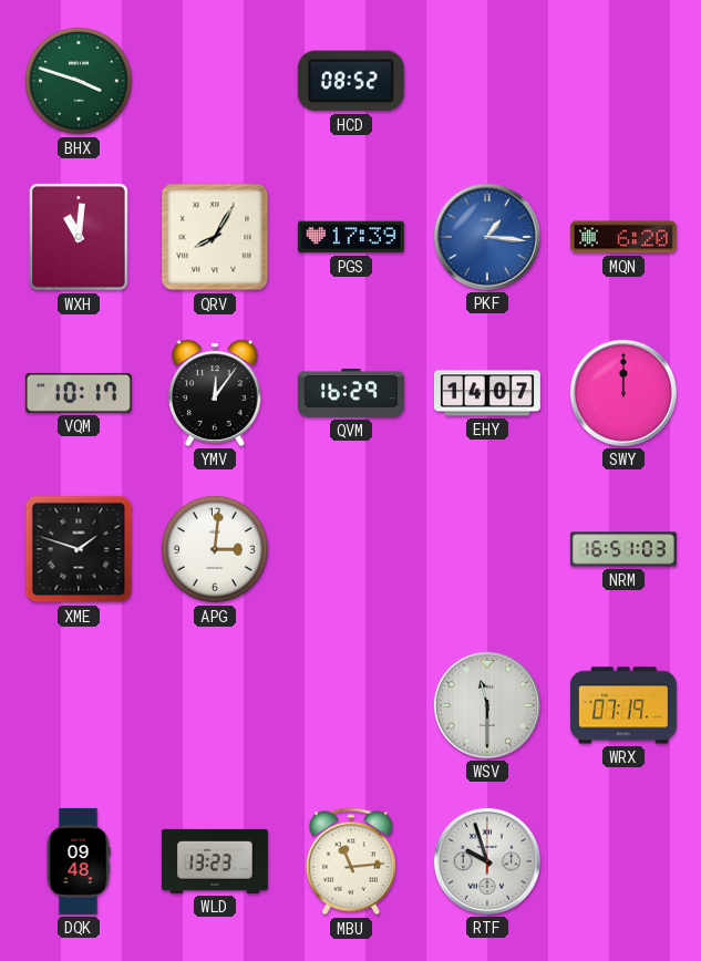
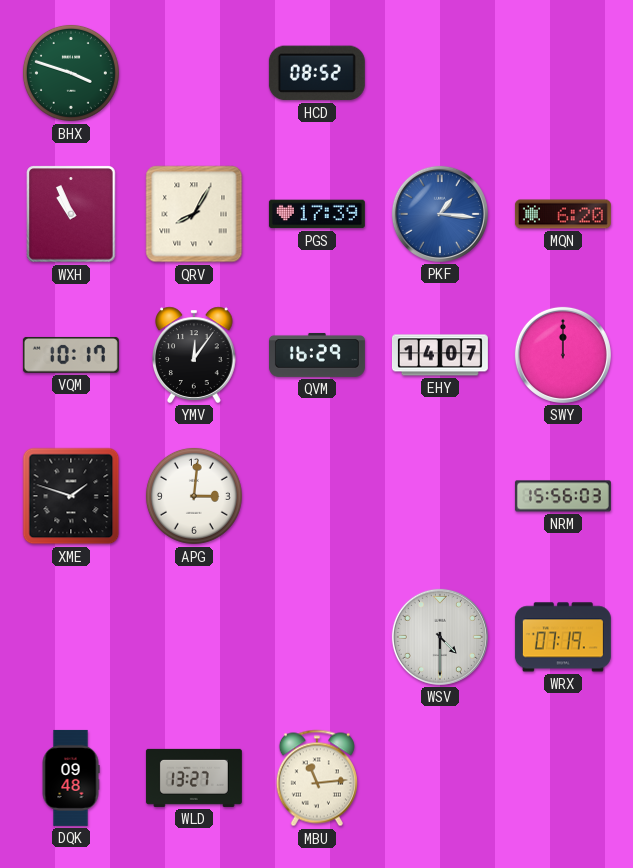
WXH: 11:01 -> 10:56
NRM: 16:51 -> 15:56
WSV: 11:30 -> 4:30
WLD: 13:23 -> 13:27
RTF: 9:57 -> none
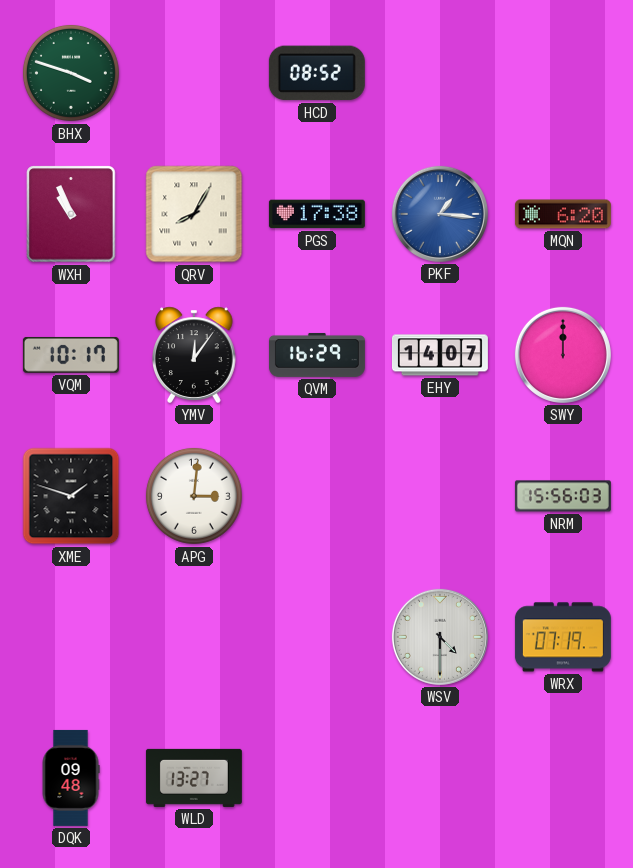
PGS: 17:39 -> 17:38
MBU: 11:14 -> none
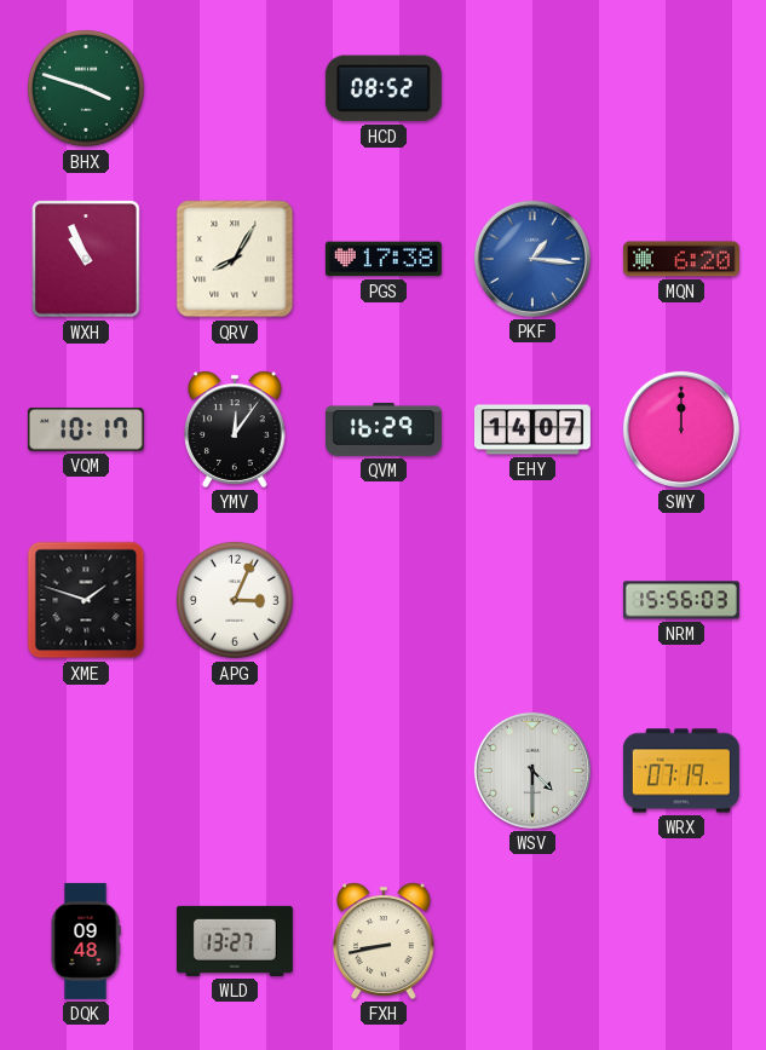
APG: 3:01 -> 3:04
FXH: none -> 8:43
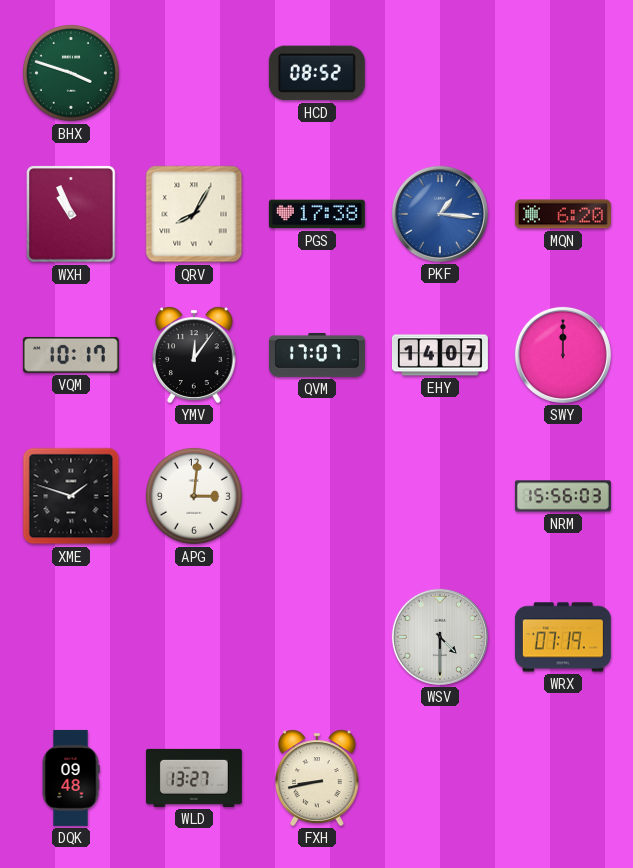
QVM: 16:29 -> 17:07
APG: 3:04 -> 3:01
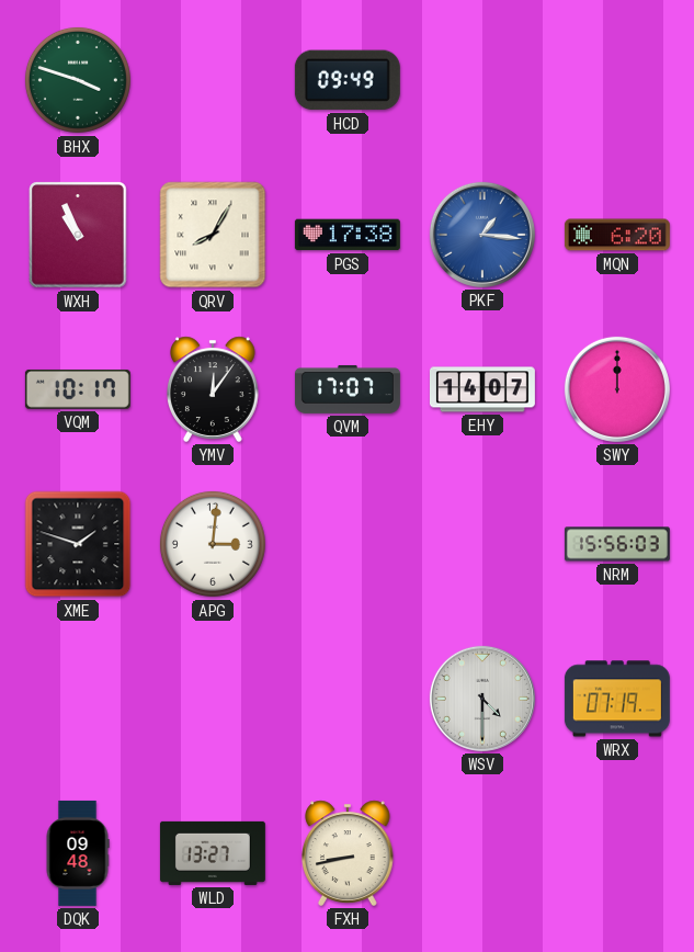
HCD: 08:52 -> 09:49
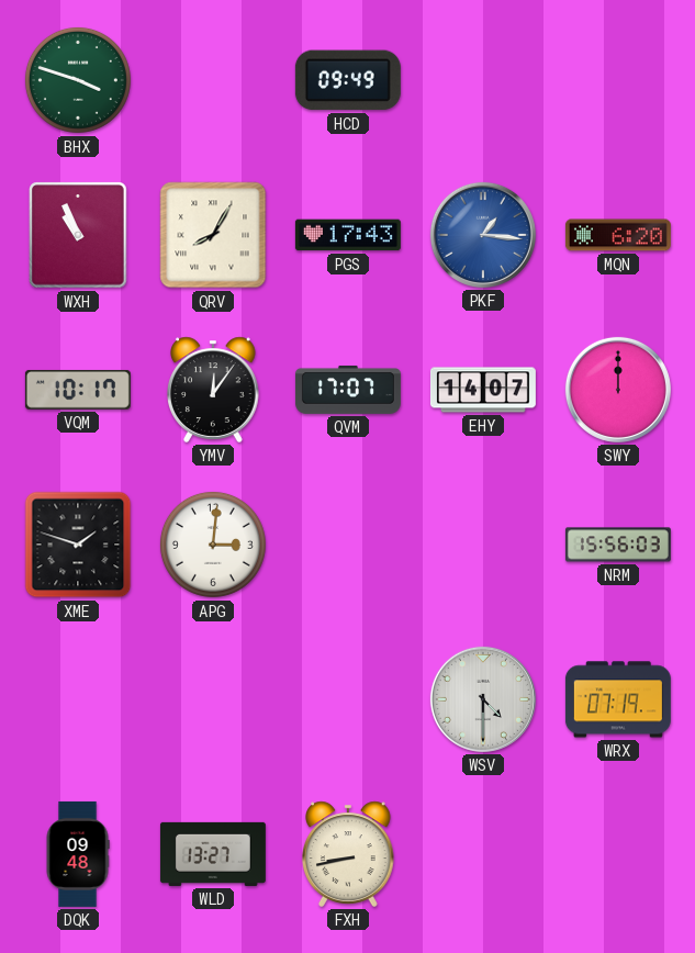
PGS: 17:38 -> 17:43
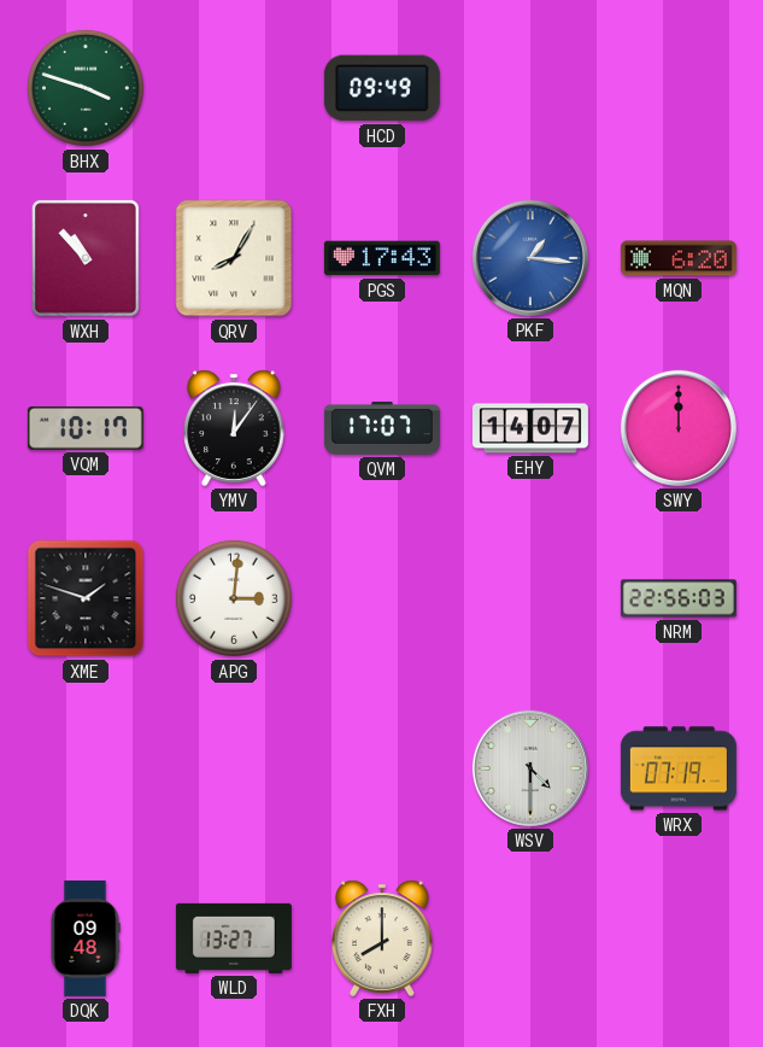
WXH: 10:56 -> 10:53
NRM: 15:56 -> 22:56
FXH: 8:43 -> 8:00
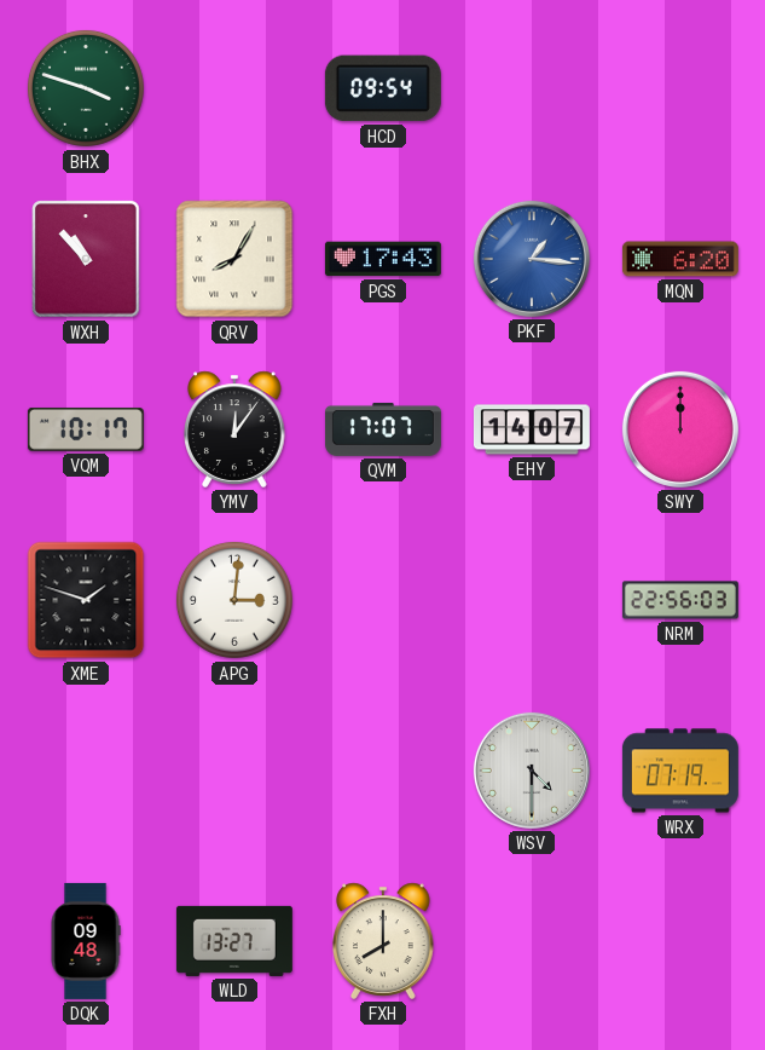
HCD: 09:49 -> 09:54
